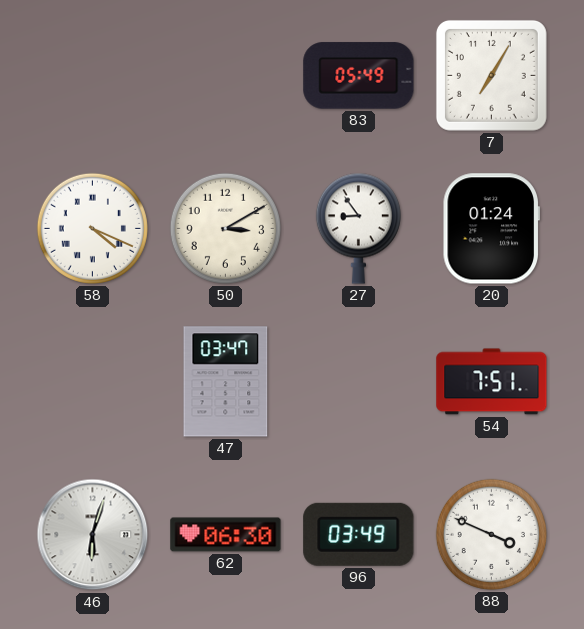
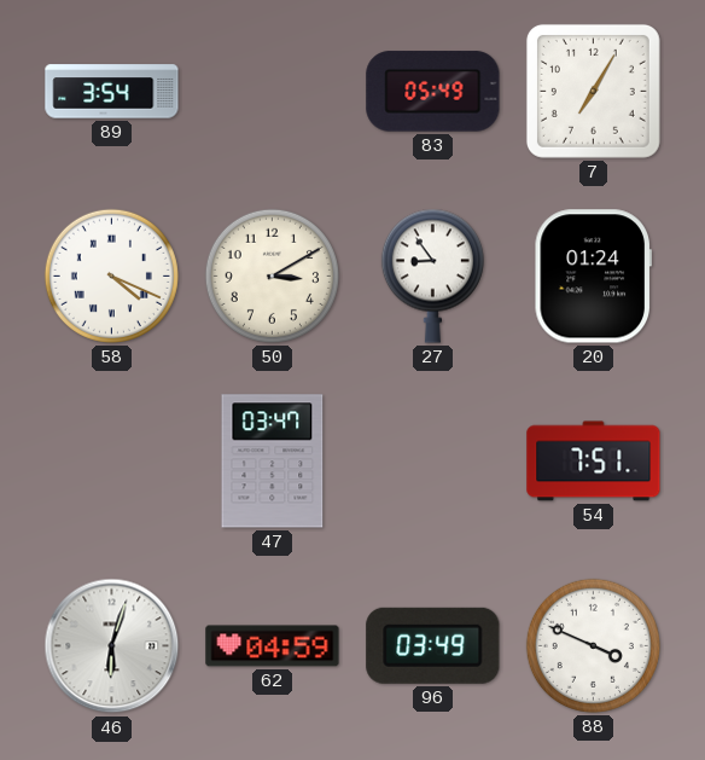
89: none -> 3:54
62: 06:30 -> 04:59
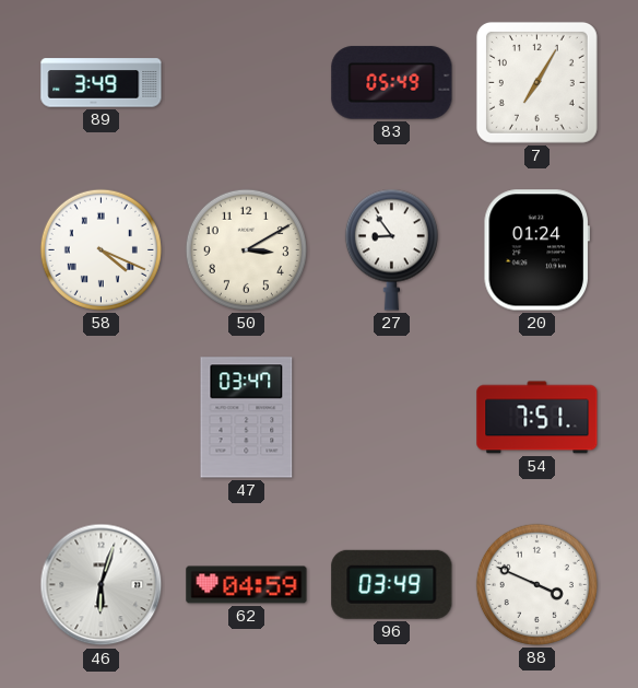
89: 3:54 -> 3:49
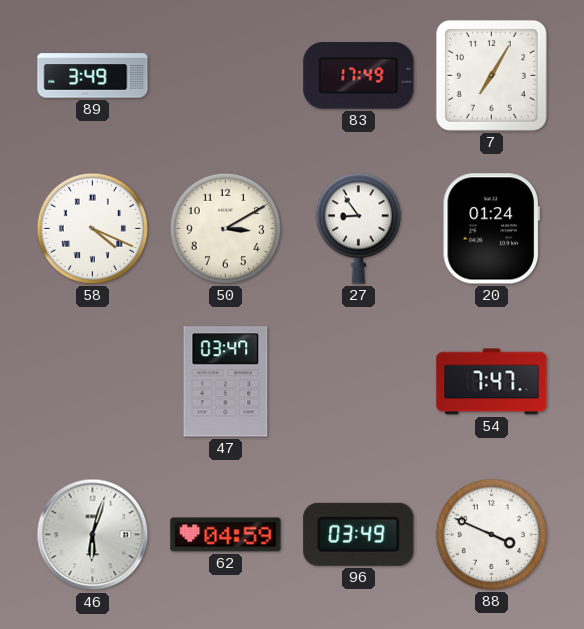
83: 05:49 -> 17:49
54: 7:51 -> 7:47
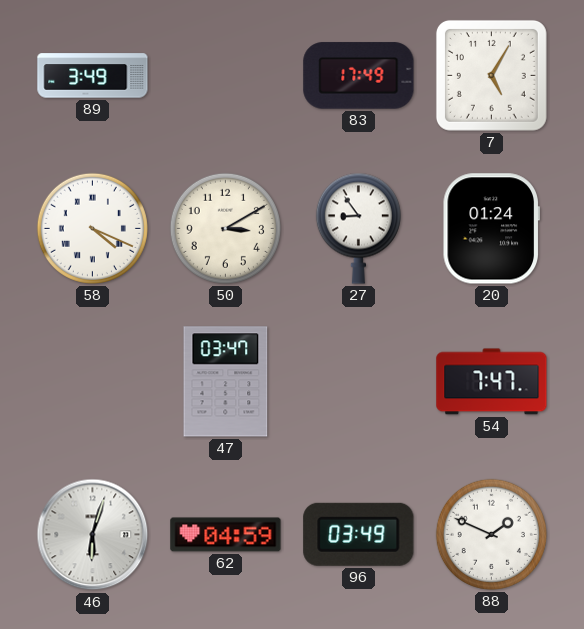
7: 7:05 -> 5:05
88: 3:49 -> 1:49
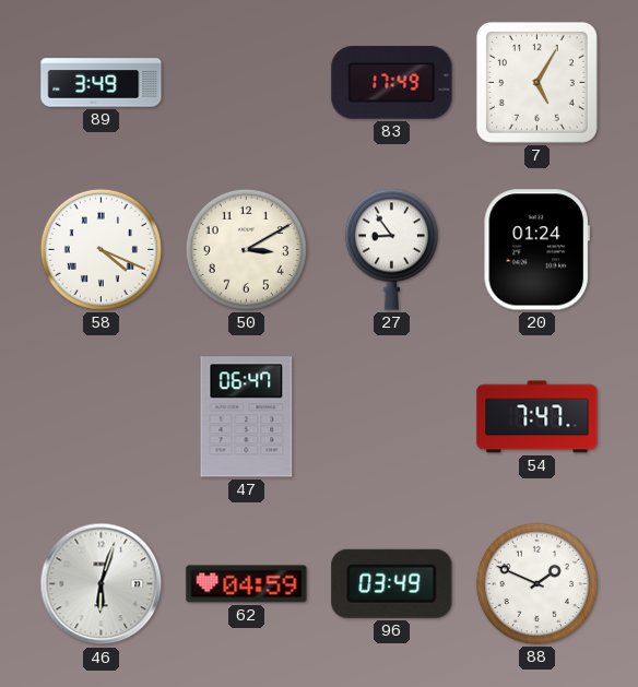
47: 03:47 -> 06:47
